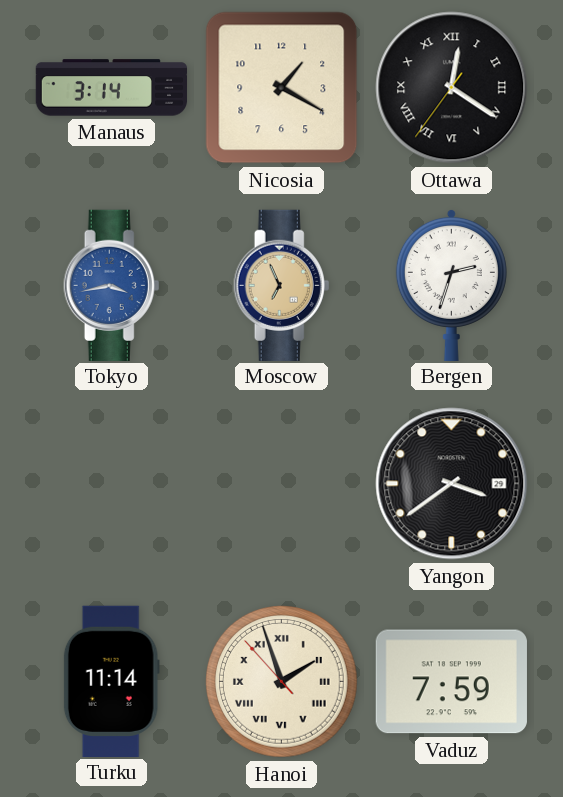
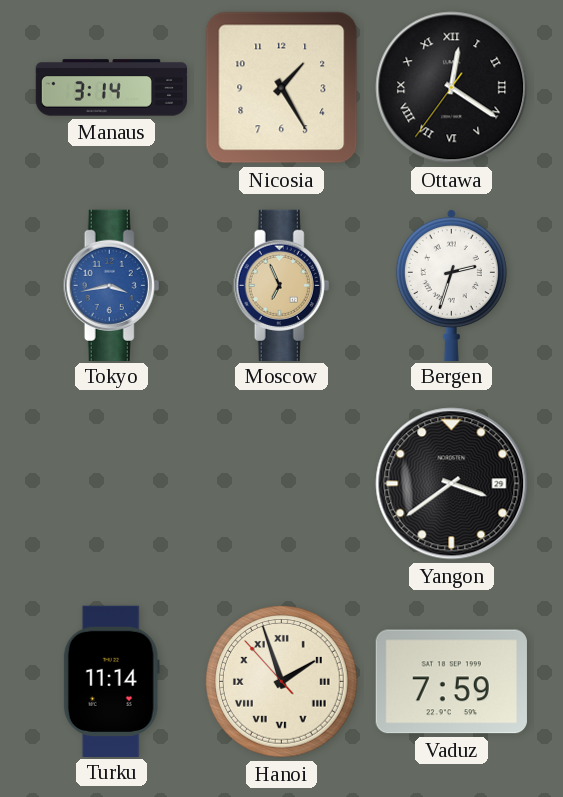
Nicosia: 1:20 -> 1:25
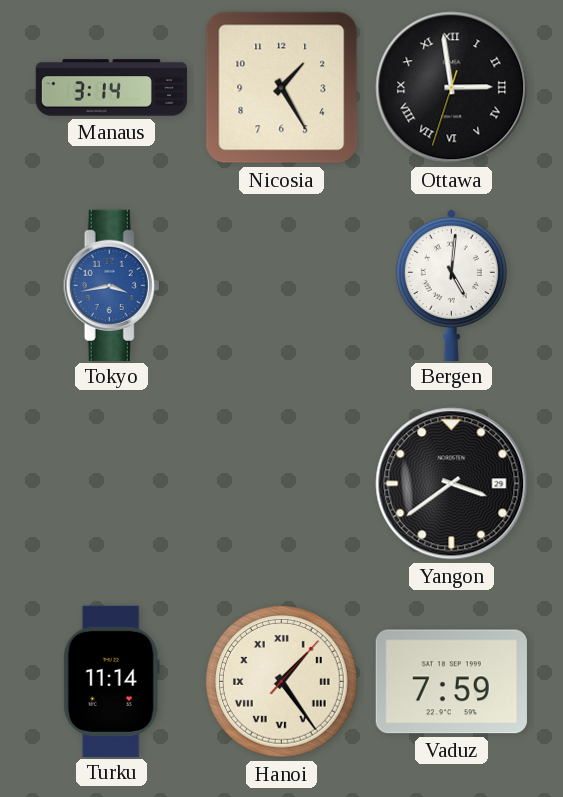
Ottawa: 12:20 -> 2:58
Moscow: 6:56 -> none
Bergen: 2:33 -> 5:01
Hanoi: 1:56 -> 1:24
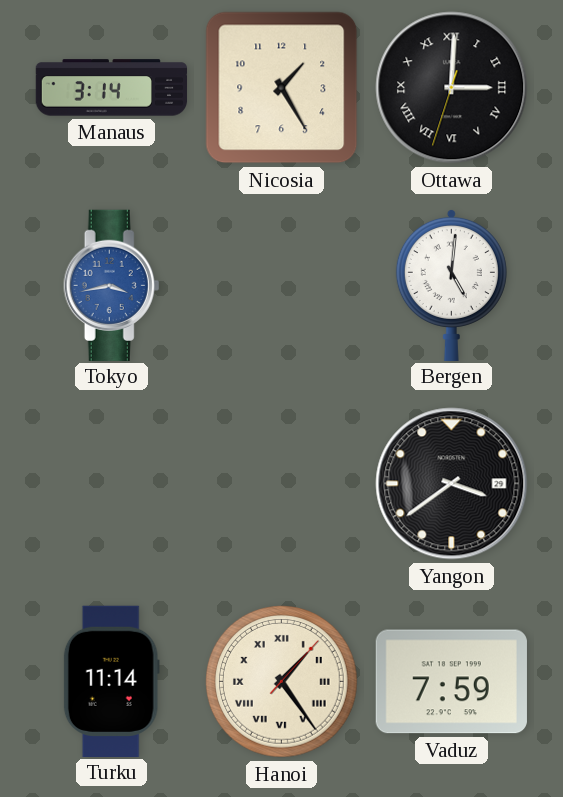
Ottawa: 2:58 -> 3:00
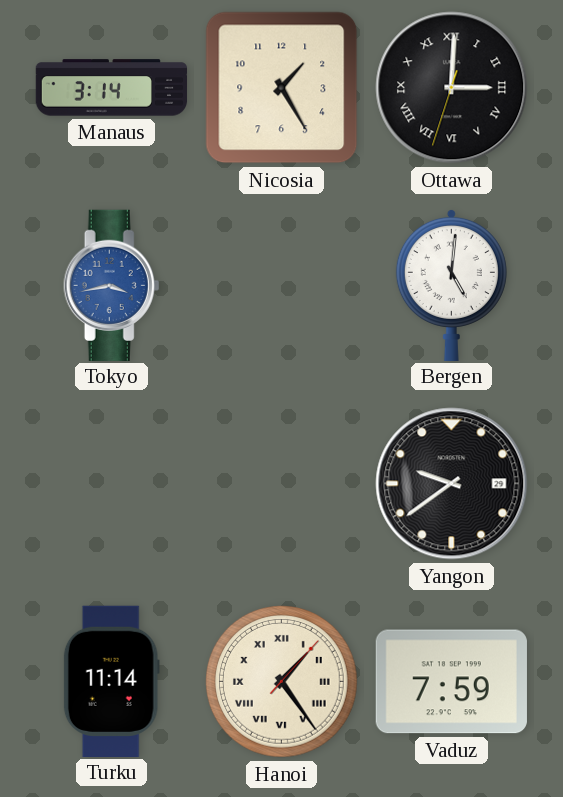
Yangon: 3:39 -> 9:39
